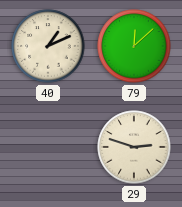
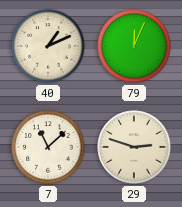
79: 12:08 -> 12:04
7: none -> 11:08
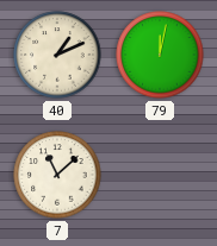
79: 12:04 -> 12:02
29: 2:48 -> none
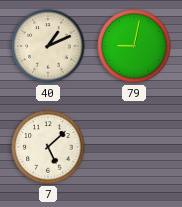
79: 12:02 -> 9:02
7: 11:08 -> 5:08
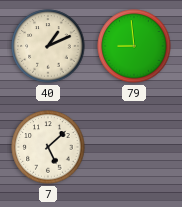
79: 9:02 -> 8:59
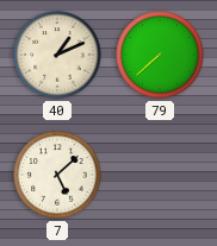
79: 8:59 -> 7:38
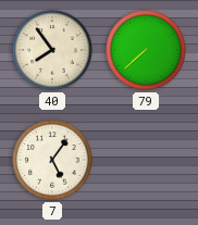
40: 1:11 -> 7:54
7: 5:08 -> 5:06
